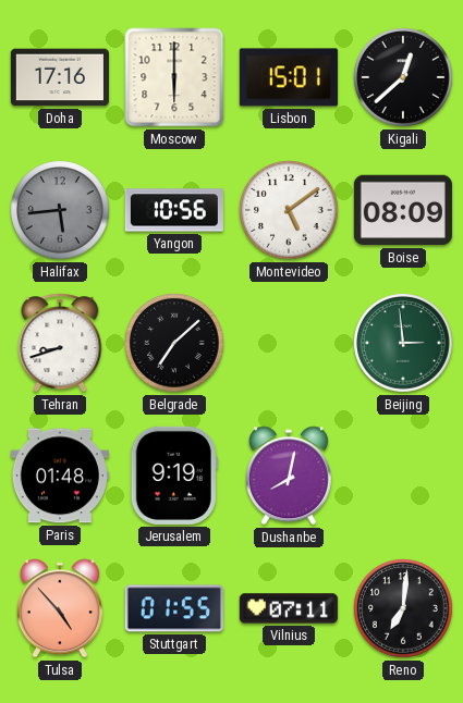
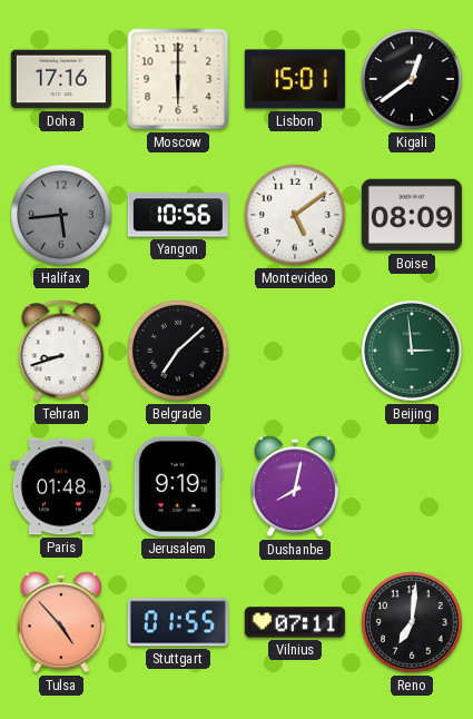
Kigali: 12:38 -> 12:39
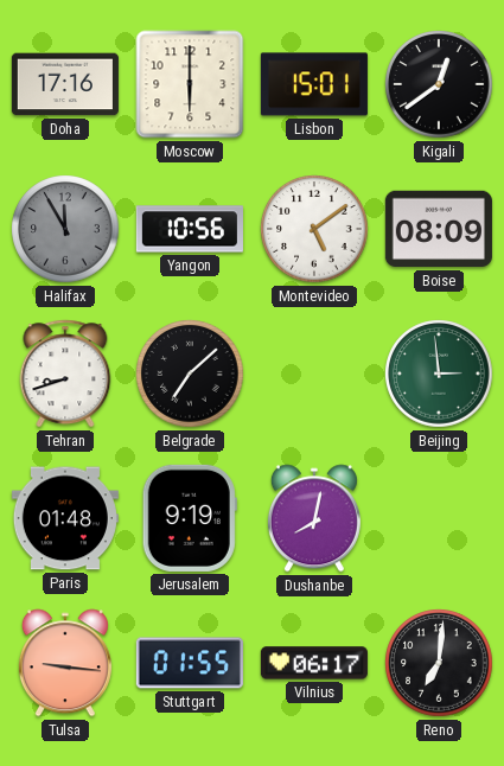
Halifax: 5:44 -> 11:55
Tulsa: 4:53 -> 9:16
Vilnius: 07:11 -> 06:17
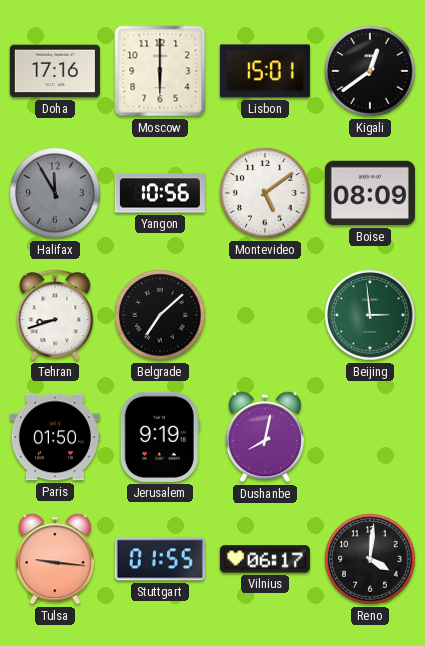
Paris: 01:48 -> 01:50
Reno: 7:01 -> 4:01
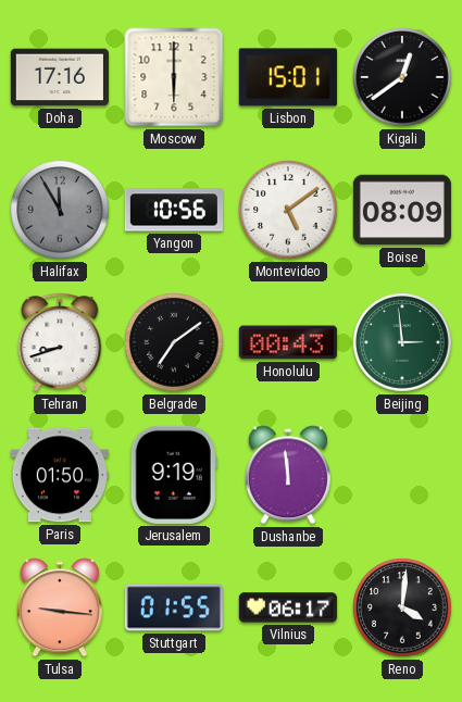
Belgrade: 7:08 -> 7:09
Honolulu: none -> 00:43
Dushanbe: 8:02 -> 11:59
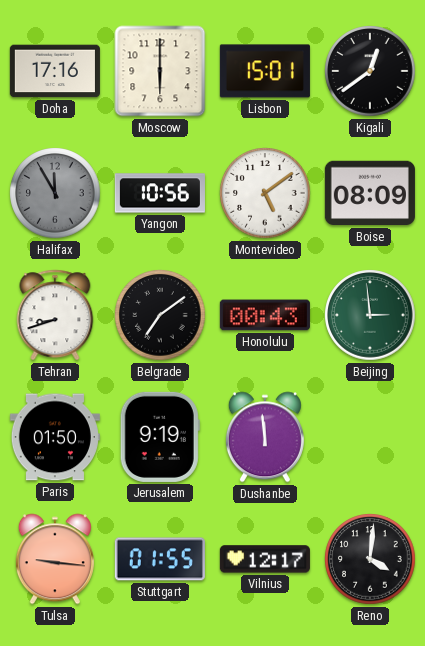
Vilnius: 06:17 -> 12:17
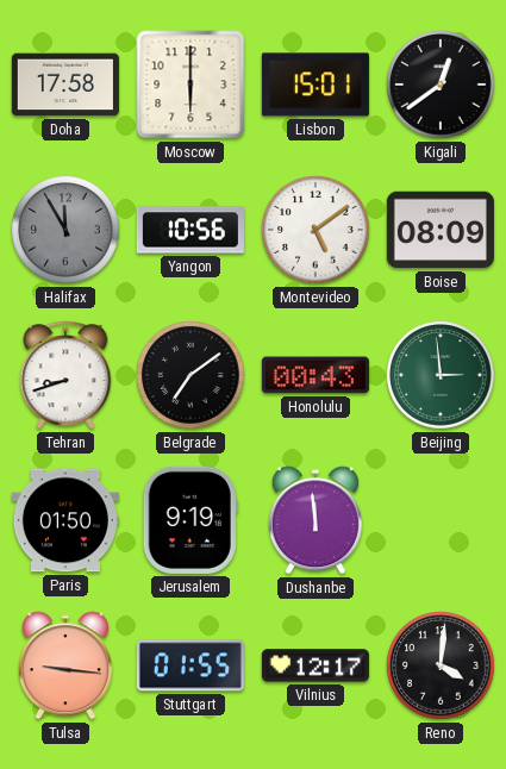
Doha: 17:16 -> 17:58
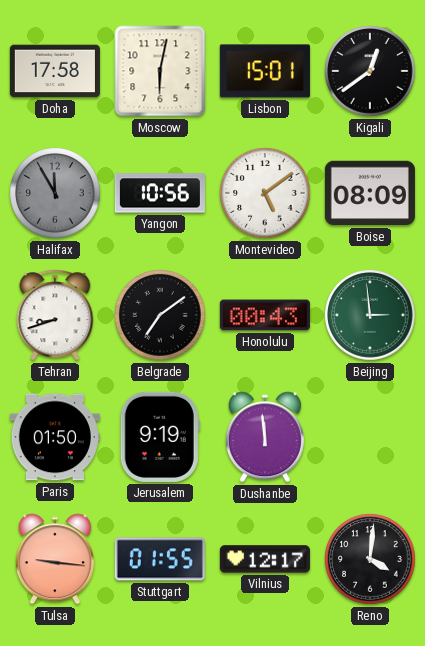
Moscow: 6:00 -> 6:02
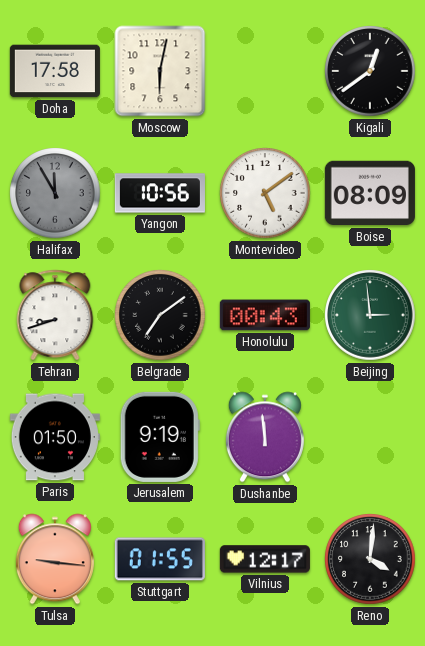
Lisbon: 15:01 -> none
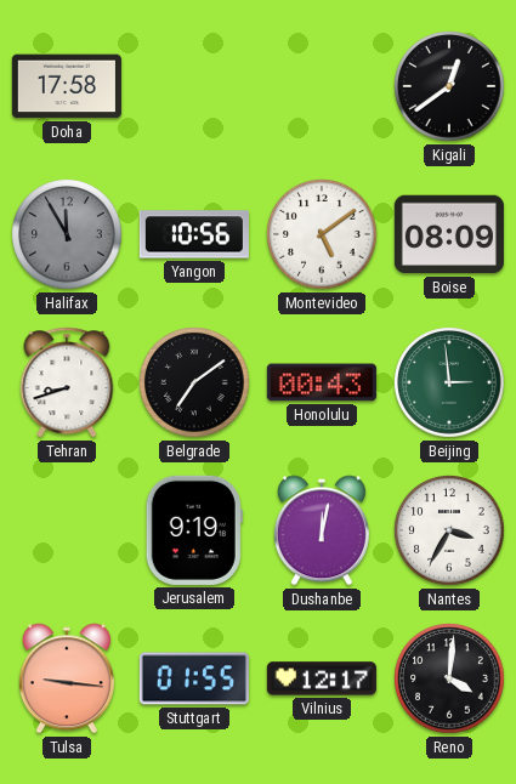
Moscow: 6:02 -> none
Paris: 01:50 -> none
Dushanbe: 11:59 -> 12:02
Nantes: none -> 3:35
